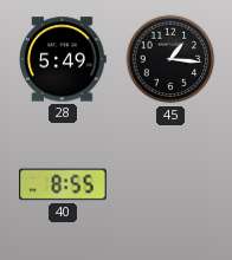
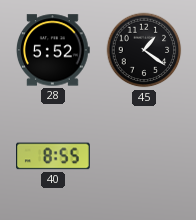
28: 5:49 -> 5:52
45: 1:16 -> 1:21
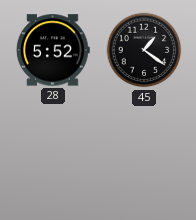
40: 8:55 -> none
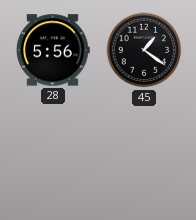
28: 5:52 -> 5:56
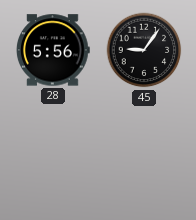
45: 1:21 -> 9:06
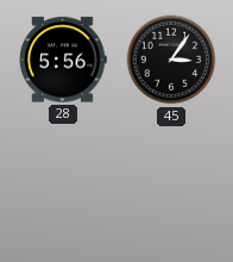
45: 9:06 -> 3:06
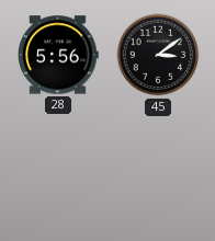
45: 3:06 -> 3:09
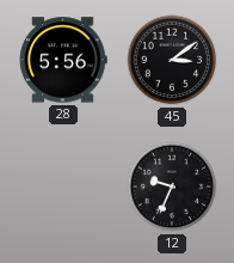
12: none -> 9:34
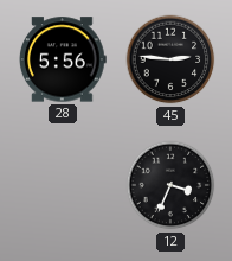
45: 3:09 -> 2:46
12: 9:34 -> 3:34
